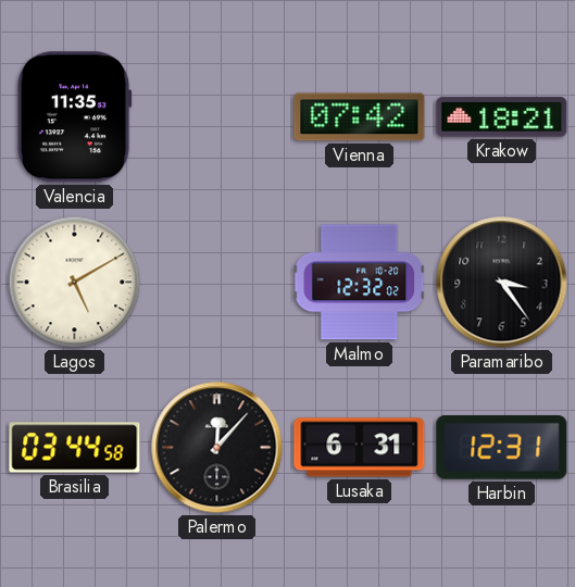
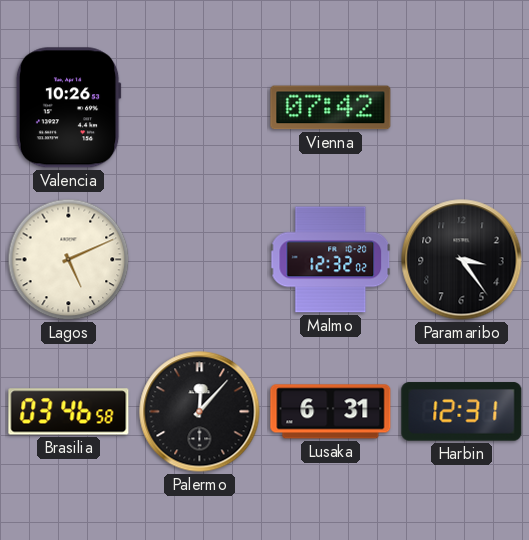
Valencia: 11:35 -> 10:26
Krakow: 18:21 -> none
Lagos: 5:10 -> 5:11
Brasilia: 03:44 -> 03:46
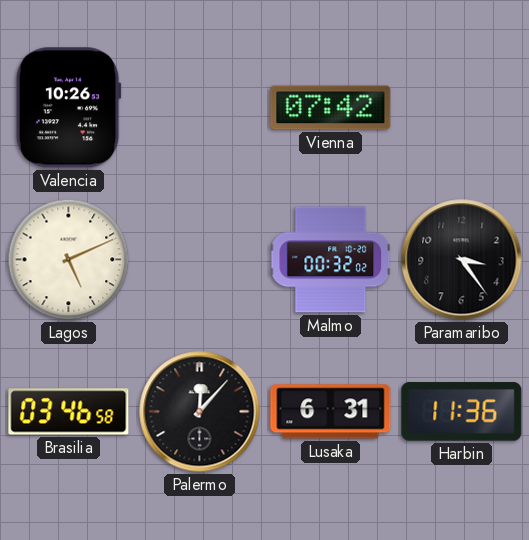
Malmo: 12:32 -> 00:32
Harbin: 12:31 -> 11:36
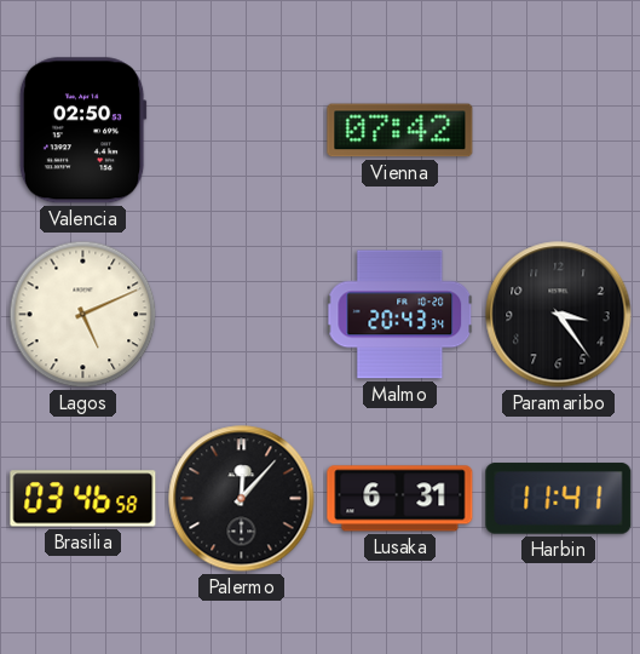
Valencia: 10:26 -> 02:50
Malmo: 00:32 -> 20:43
Harbin: 11:36 -> 11:41
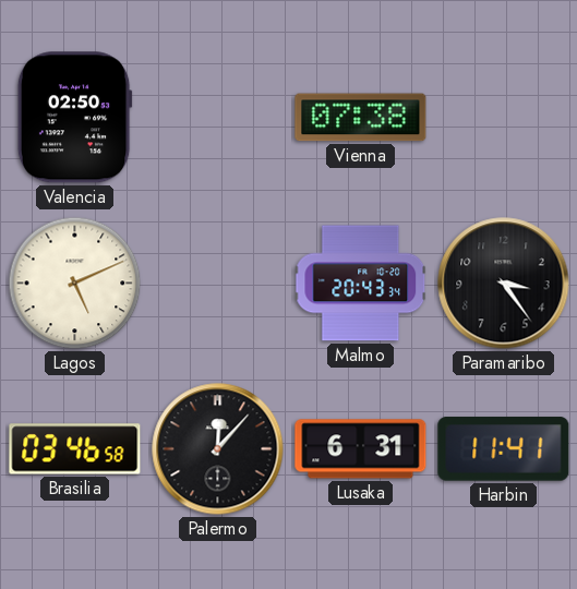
Vienna: 07:42 -> 07:38
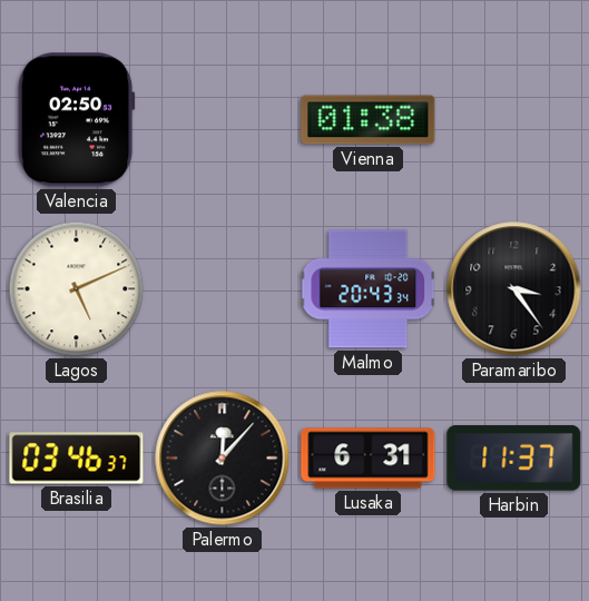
Vienna: 07:38 -> 01:38
Brasilia: 03:46:58 -> 03:46:37
Harbin: 11:41 -> 11:37
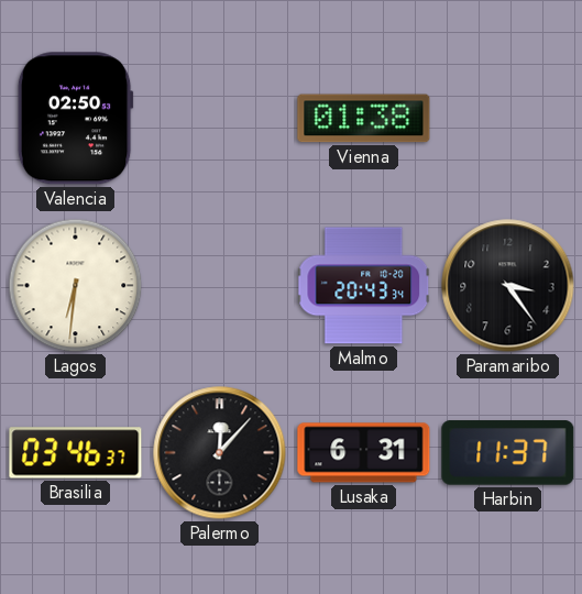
Lagos: 5:11 -> 6:31
